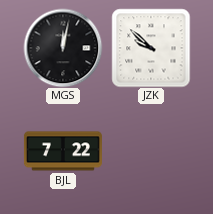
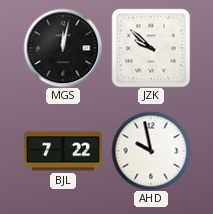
AHD: none -> 9:58
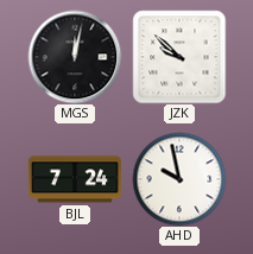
BJL: 7:22 -> 7:24
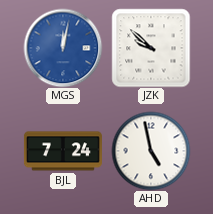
MGS dial: black -> blue
AHD: 9:58 -> 4:58
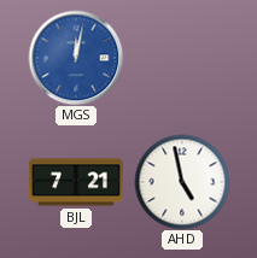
JZK: 9:52 -> none
BJL: 7:24 -> 7:21
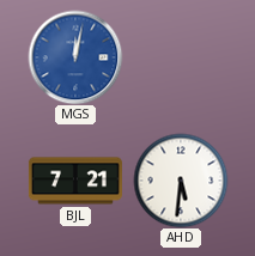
AHD: 4:58 -> 5:31
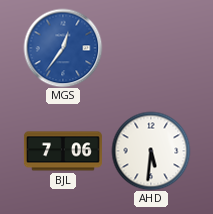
MGS: 12:02 -> 12:36
BJL: 7:21 -> 7:06
